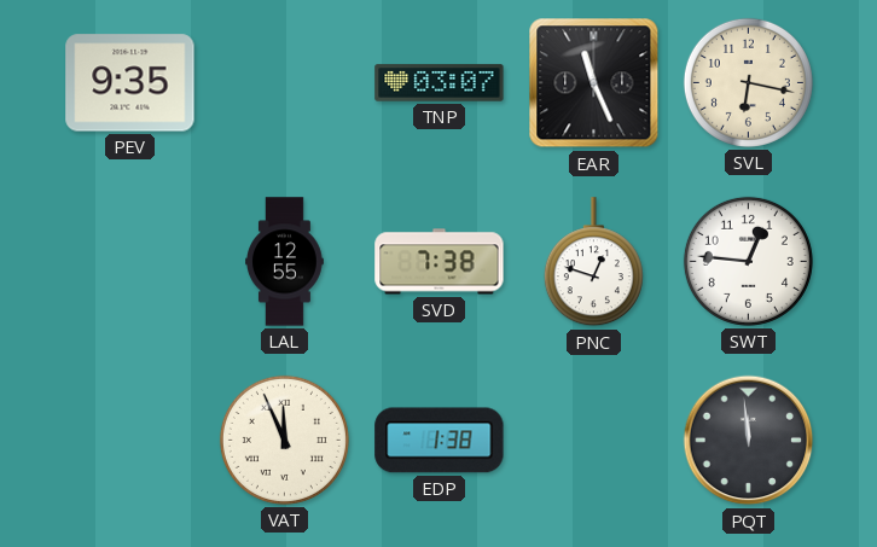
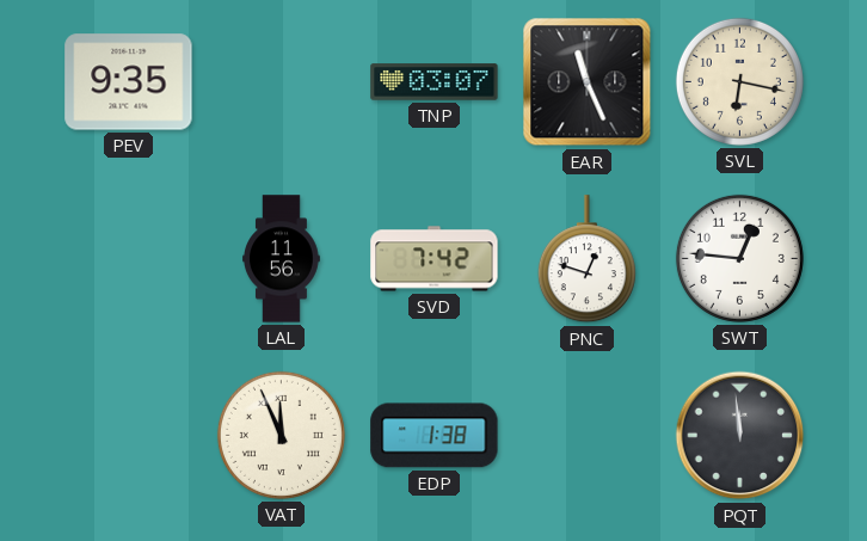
LAL: 12:55 -> 11:56
SVD: 7:38 -> 7:42
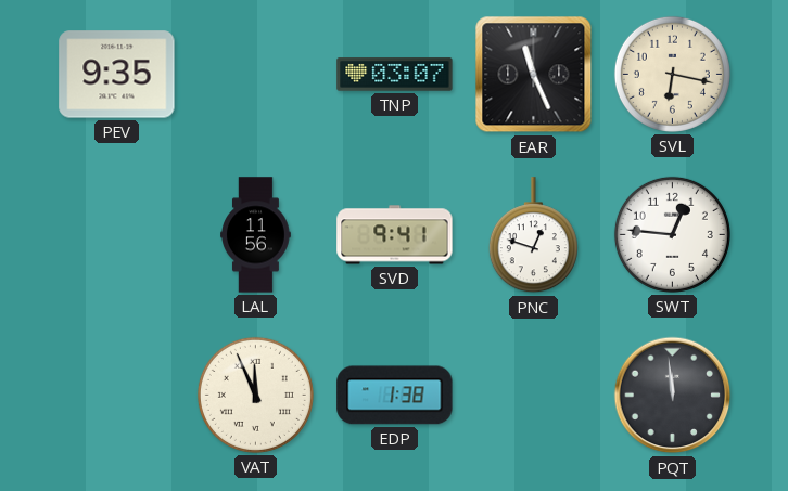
SVD: 7:42 -> 9:41
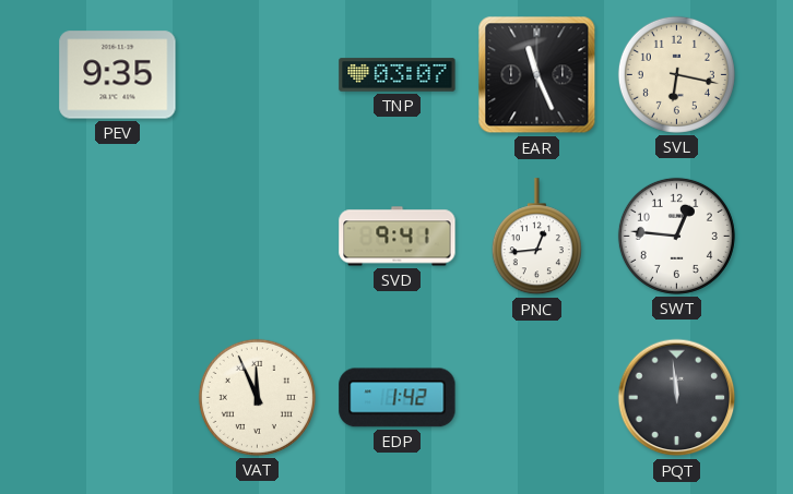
LAL: 11:56 -> none
PNC: 12:48 -> 12:44
EDP: 1:38 -> 1:42
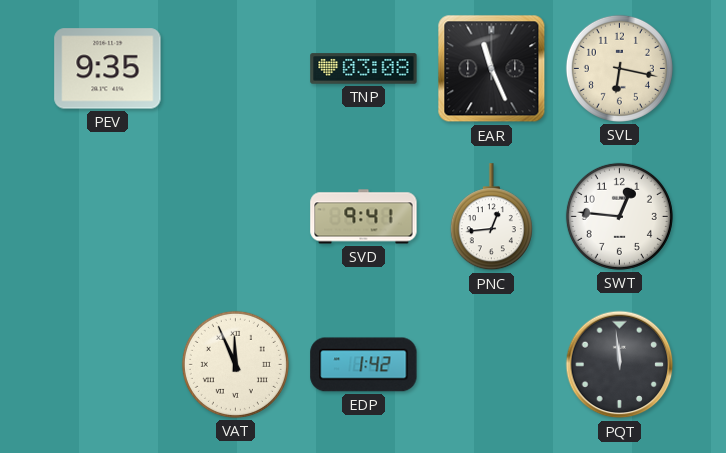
TNP: 03:07 -> 03:08
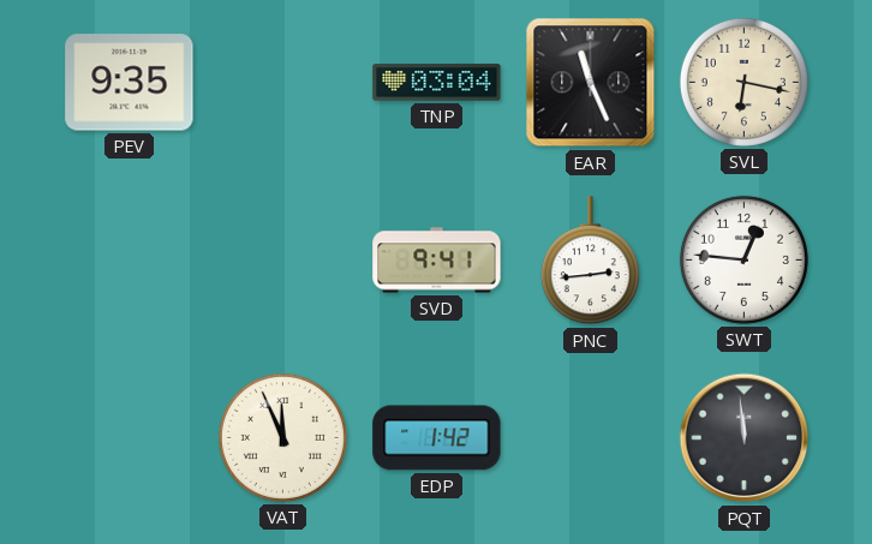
TNP: 03:08 -> 03:04
PNC: 12:44 -> 2:44
